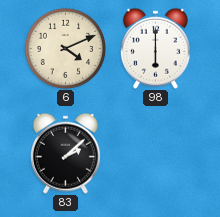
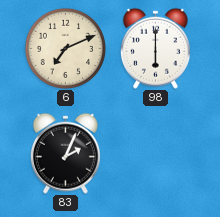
6: 4:11 -> 7:11
83: 2:08 -> 2:04
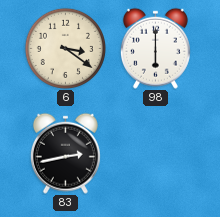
6: 7:11 -> 3:21
83: 2:04 -> 2:43
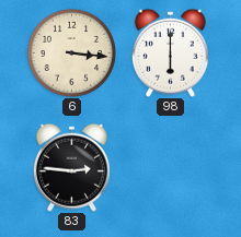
6: 3:21 -> 3:16
83: 2:43 -> 2:46
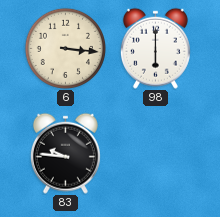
83: 2:46 -> 9:46
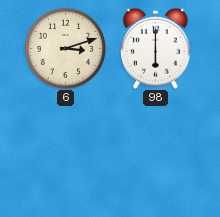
6: 3:16 -> 3:12
83: 9:46 -> none
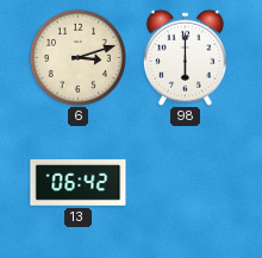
13: none -> 06:42
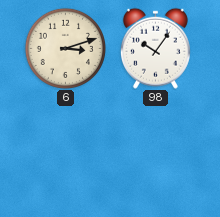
98: 6:00 -> 10:06
13: 06:42 -> none
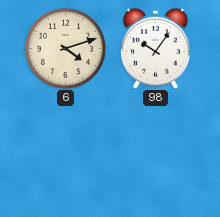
6: 3:12 -> 4:12
